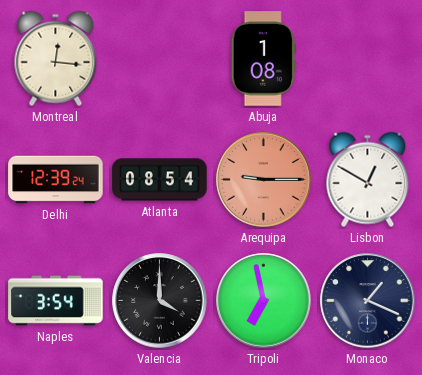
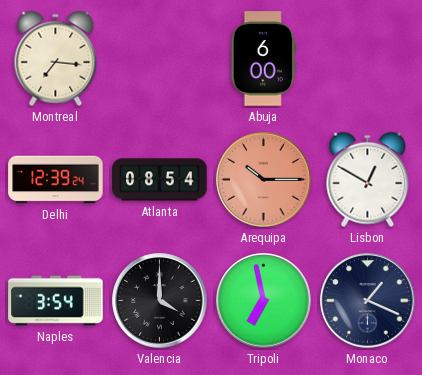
Montreal: 12:16 -> 7:16
Abuja: 1:08 -> 6:00
Arequipa: 9:15 -> 10:15
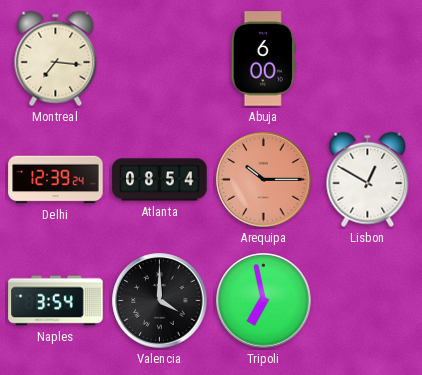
Monaco: 1:19 -> none
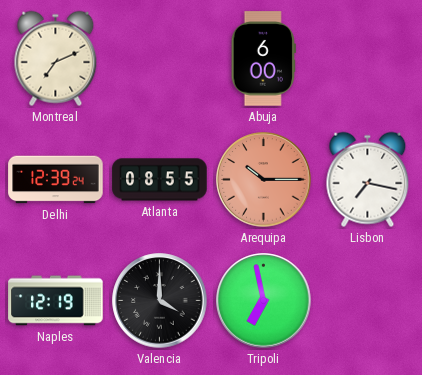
Montreal: 7:16 -> 7:11
Atlanta: 08:54 -> 08:55
Lisbon: 12:50 -> 7:17
Naples: 3:54 -> 12:19
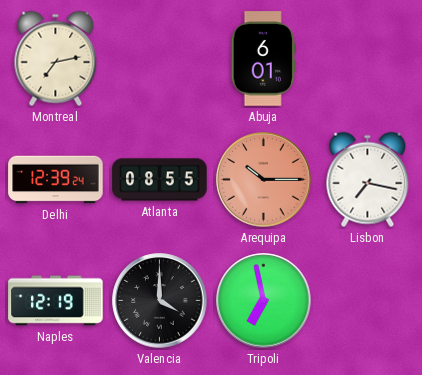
Montreal: 7:11 -> 7:13
Abuja: 6:00 -> 6:01
